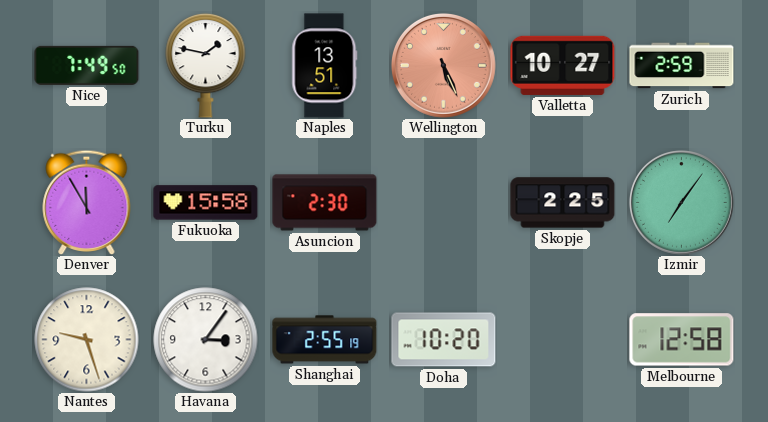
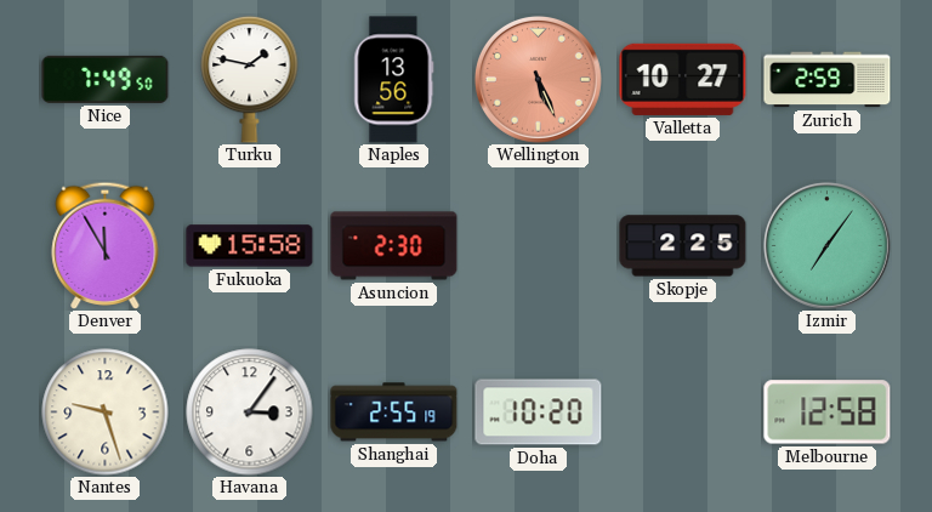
Naples: 13:51 -> 13:56
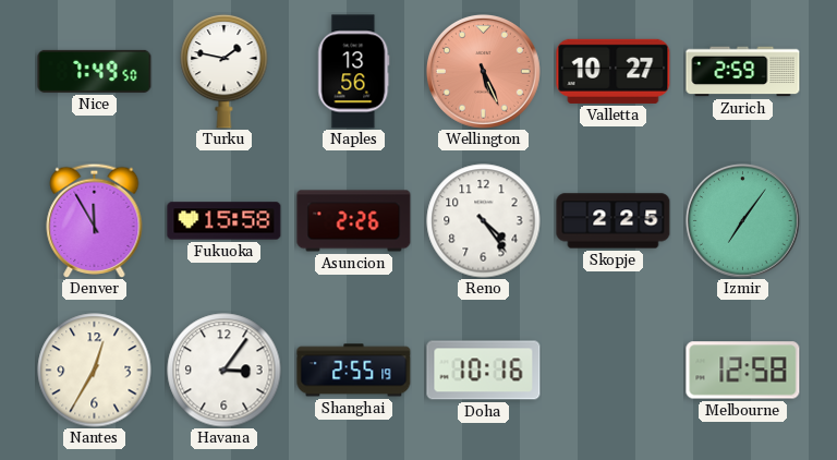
Asuncion: 2:30 -> 2:26
Reno: none -> 4:24
Nantes: 9:27 -> 12:35
Doha: 10:20 -> 10:16
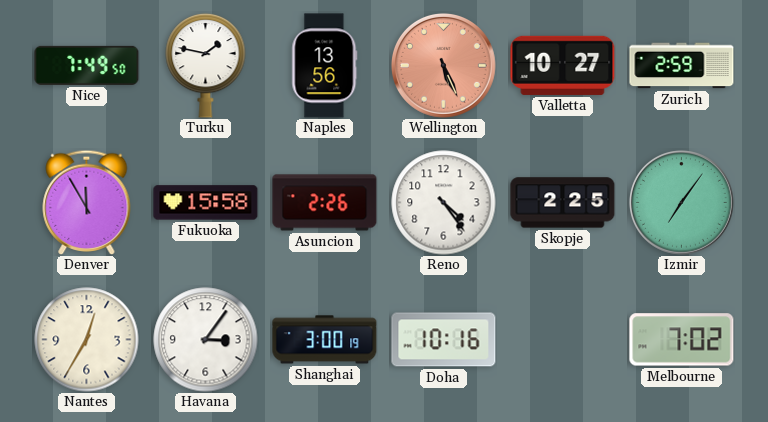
Shanghai: 2:55 -> 3:00
Melbourne: 12:58 -> 7:02
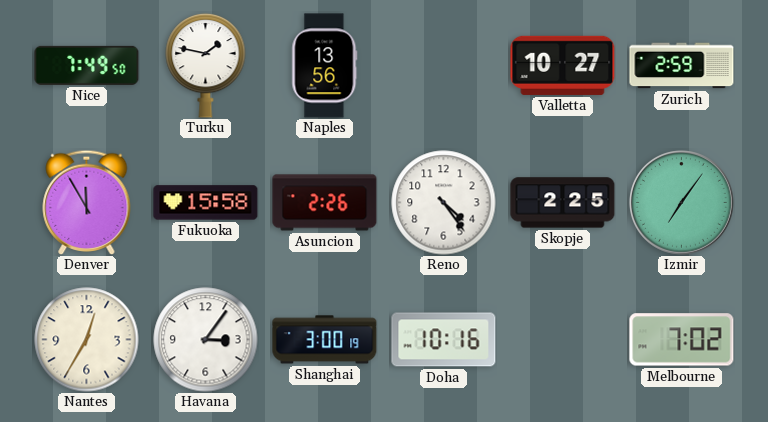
Wellington: 5:26 -> none
